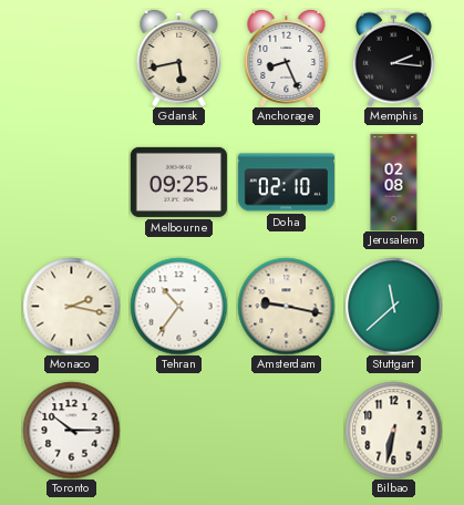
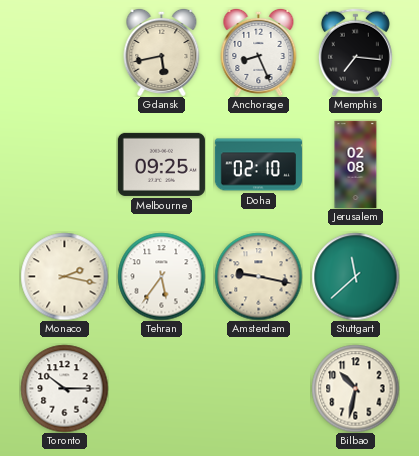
Memphis: 2:16 -> 7:16
Tehran: 10:36 -> 5:36
Bilbao: 6:32 -> 10:32
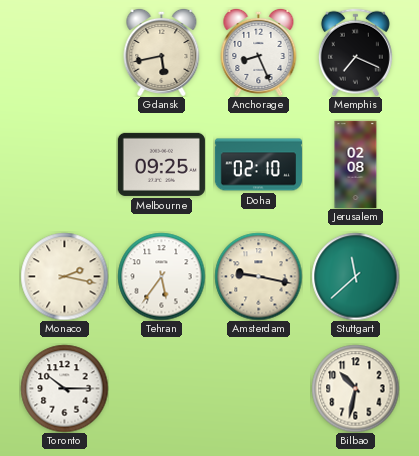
Memphis: 7:16 -> 7:19
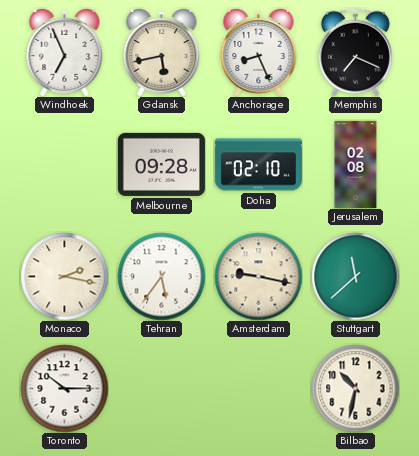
Windhoek: none -> 6:56
Melbourne: 09:25 -> 09:28
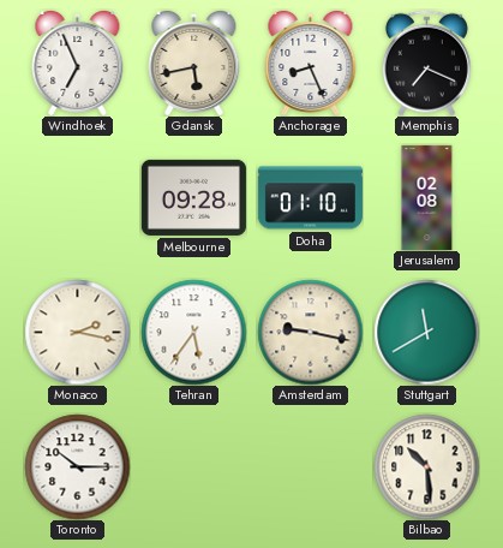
Doha: 02:10 -> 01:10
Stuttgart: 11:38 -> 11:40
Bilbao: 10:32 -> 10:29
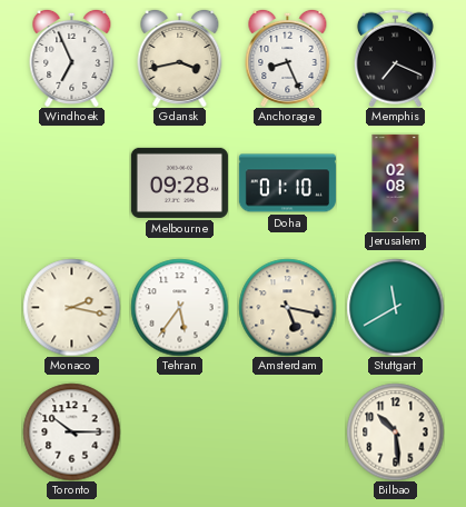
Gdansk: 5:43 -> 3:43
Amsterdam: 9:17 -> 5:17
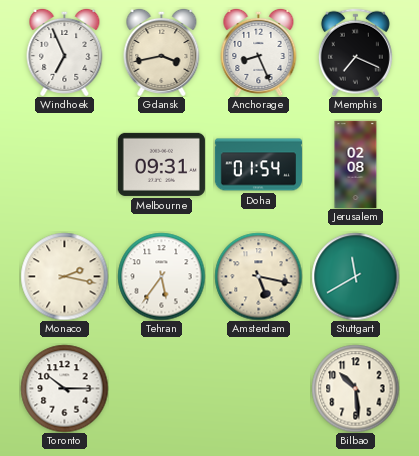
Melbourne: 09:28 -> 09:31
Doha: 01:10 -> 01:54
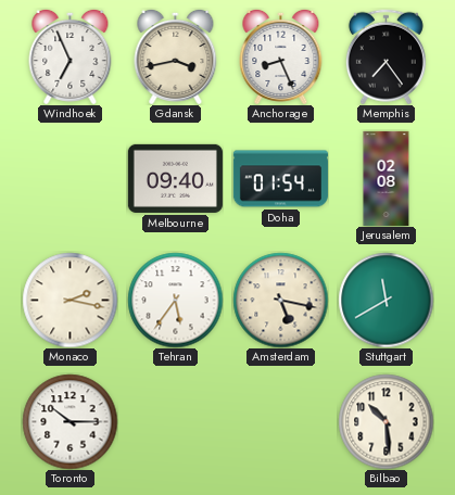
Memphis: 7:19 -> 7:24
Melbourne: 09:31 -> 09:40
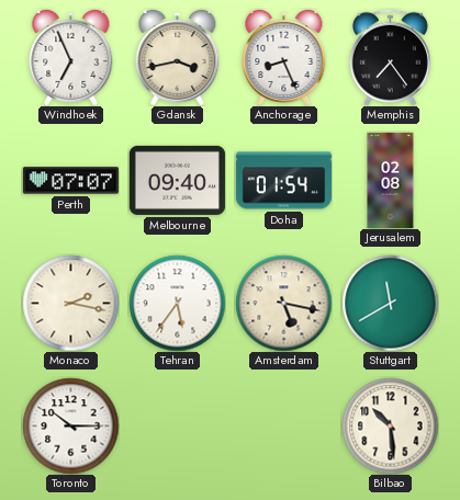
Perth: none -> 07:07
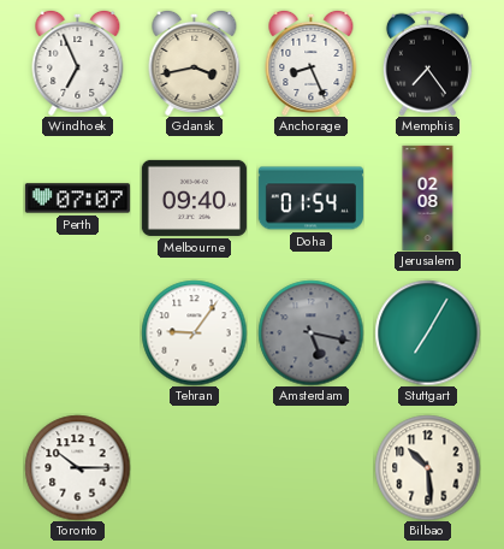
Monaco: 2:17 -> none
Tehran: 5:36 -> 9:06
Amsterdam dial: cream -> grey
Stuttgart: 11:40 -> 7:05
